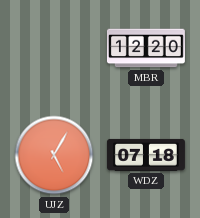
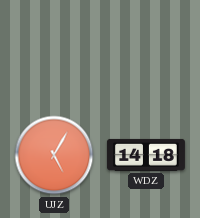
MBR: 12:20 -> none
WDZ: 07:18 -> 14:18
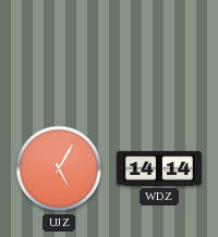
WDZ: 14:18 -> 14:14
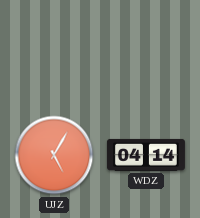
WDZ: 14:14 -> 04:14
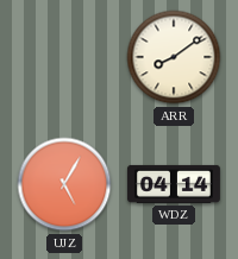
ARR: none -> 8:09
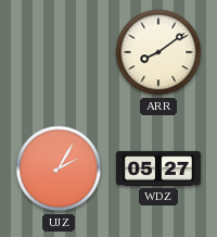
UJZ: 5:05 -> 2:05
WDZ: 04:14 -> 05:27
